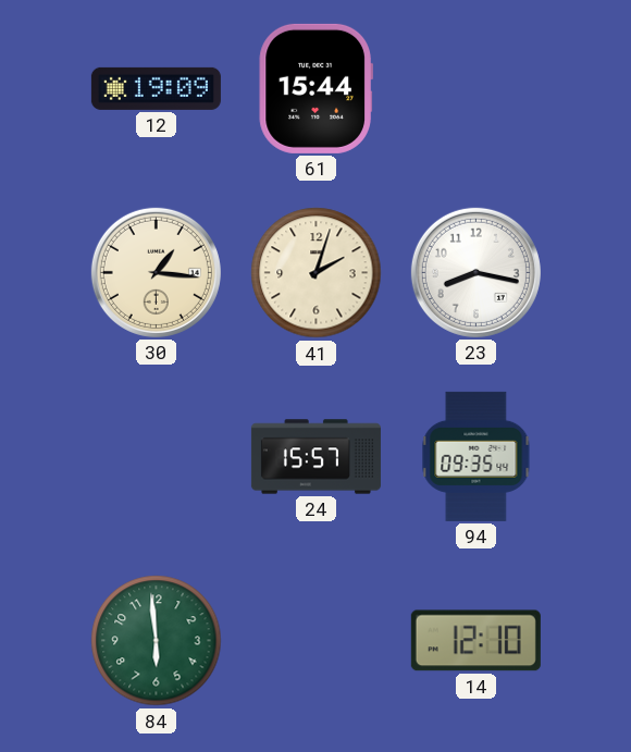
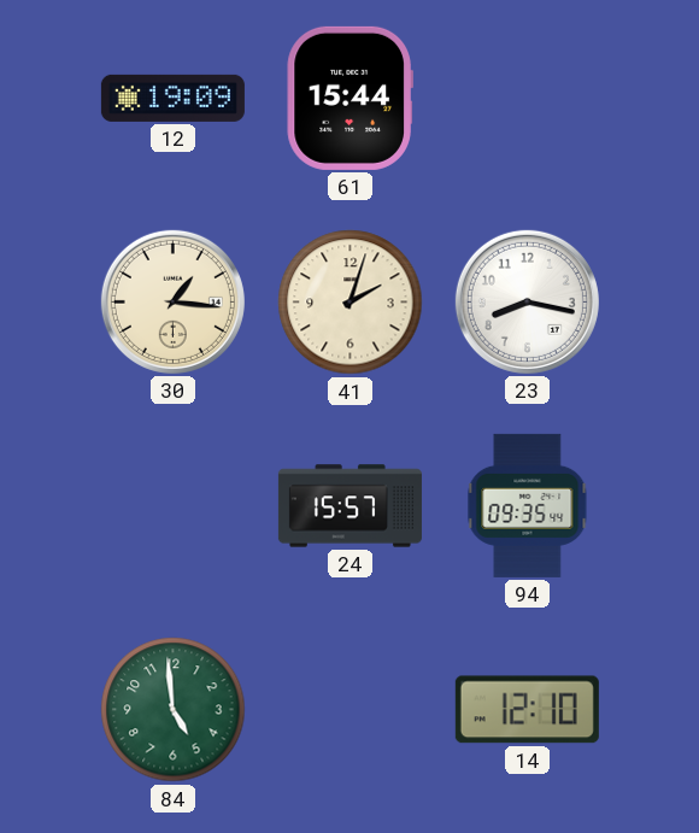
84: 5:59 -> 4:59
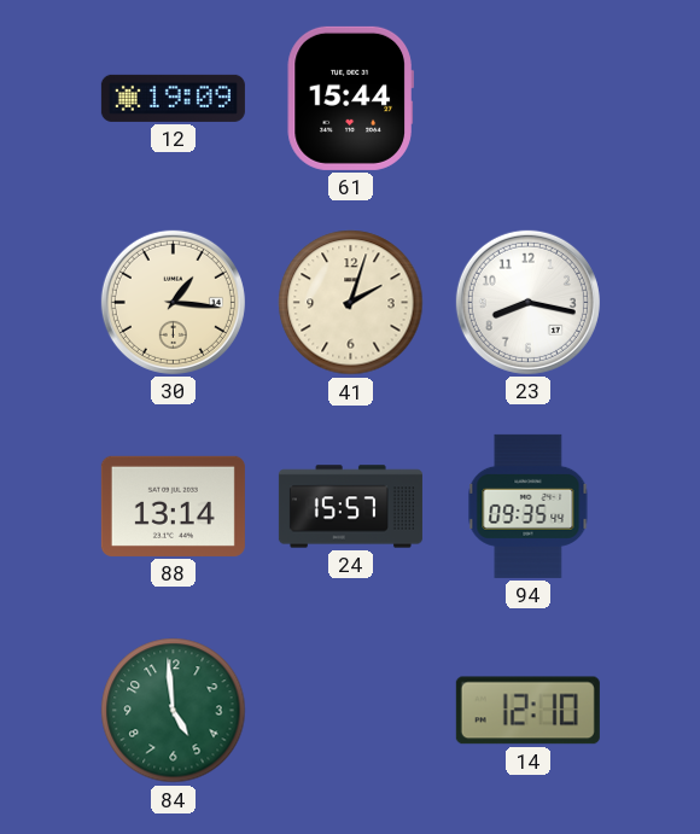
88: none -> 13:14
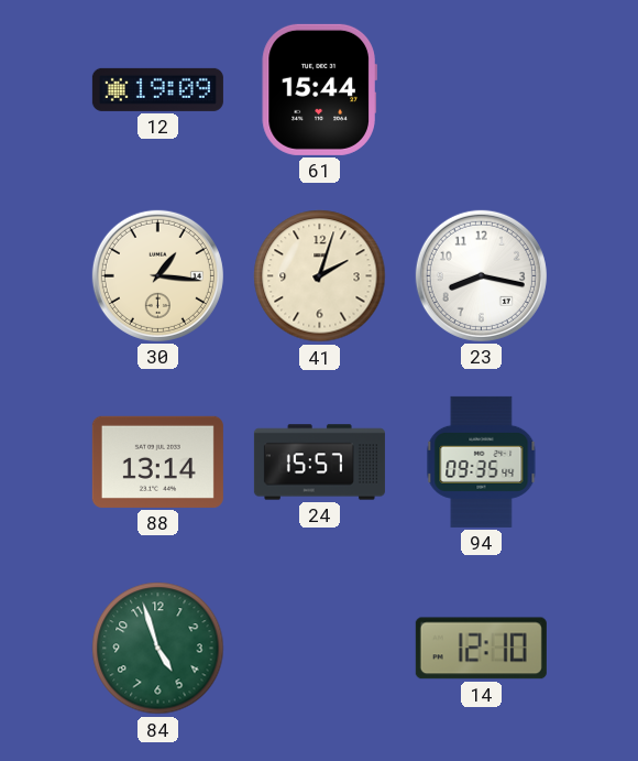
84: 4:59 -> 4:57
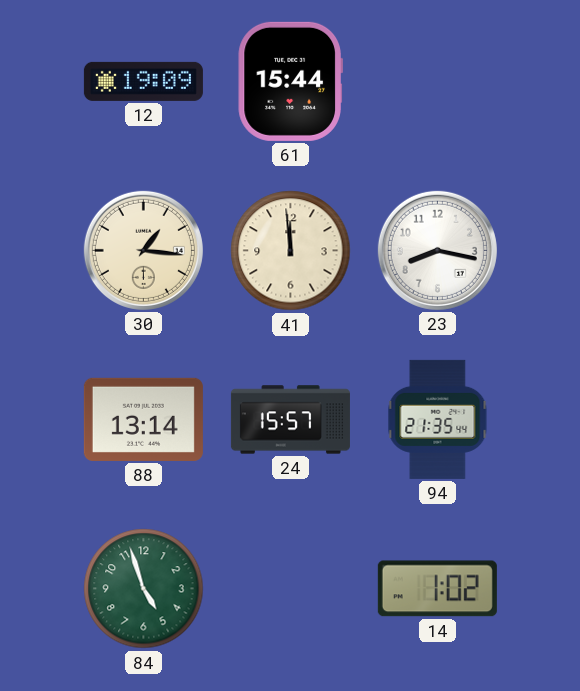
41: 2:03 -> 11:59
94: 09:35 -> 21:35
14: 12:10 -> 1:02
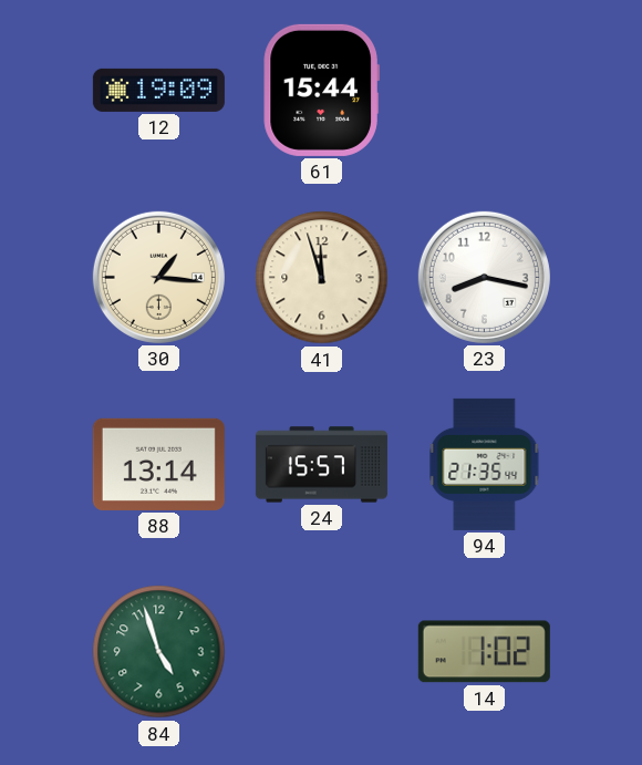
41: 11:59 -> 11:57
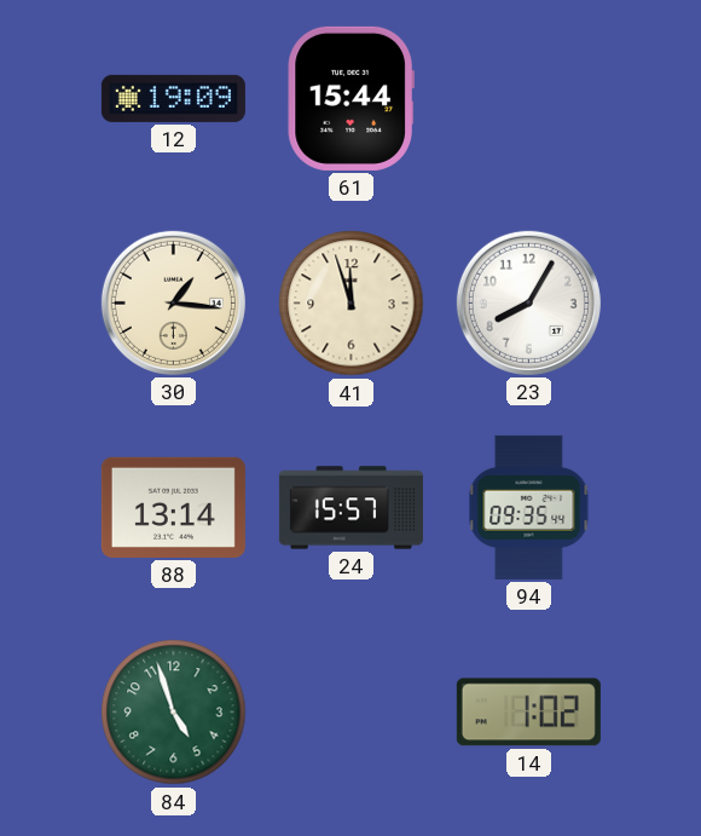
23: 8:17 -> 8:05
94: 21:35 -> 09:35
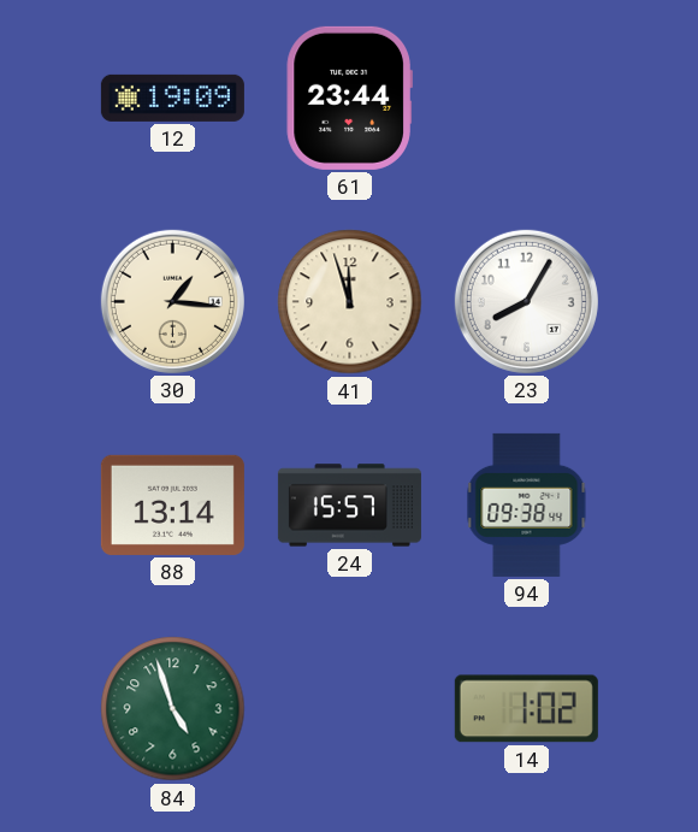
61: 15:44 -> 23:44
94: 09:35 -> 09:38
